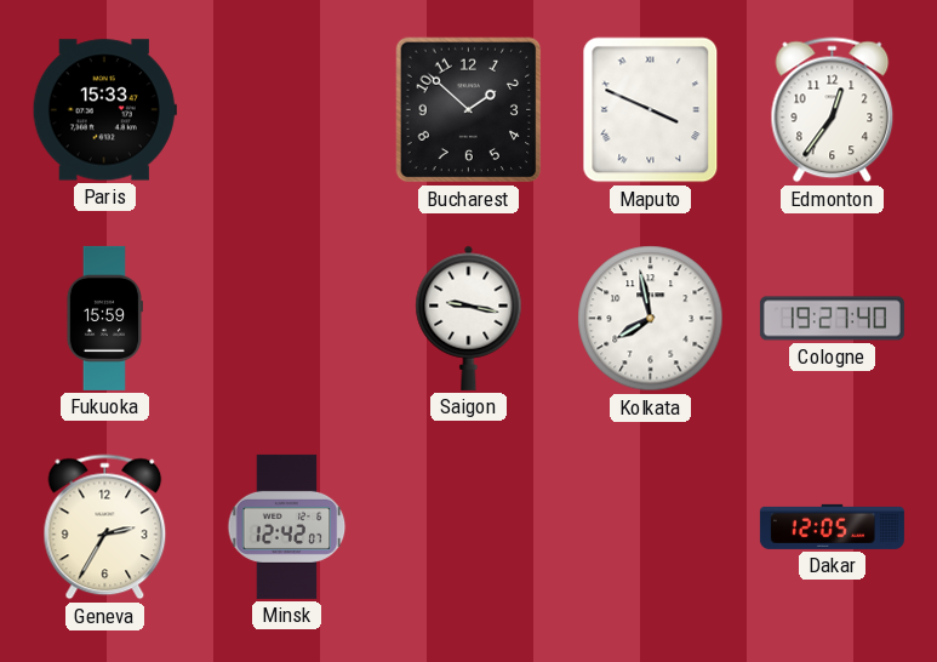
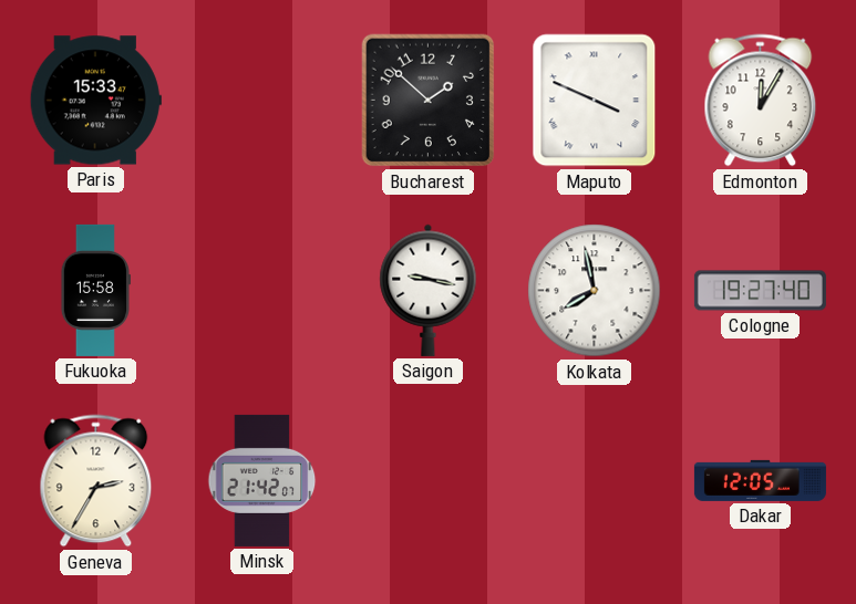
Edmonton: 12:36 -> 12:05
Fukuoka: 15:59 -> 15:58
Minsk: 12:42 -> 21:42
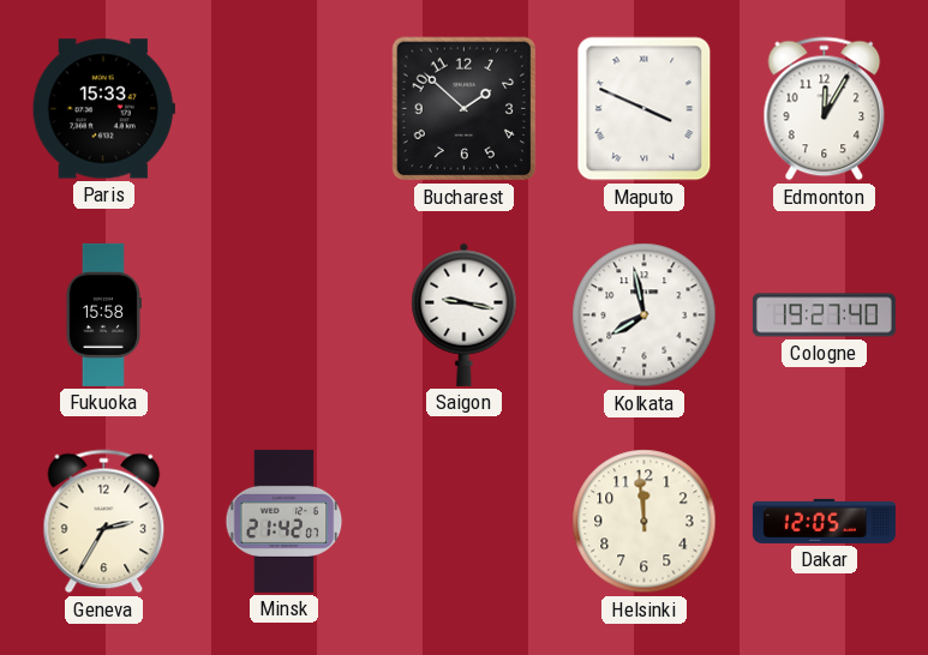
Helsinki: none -> 11:59
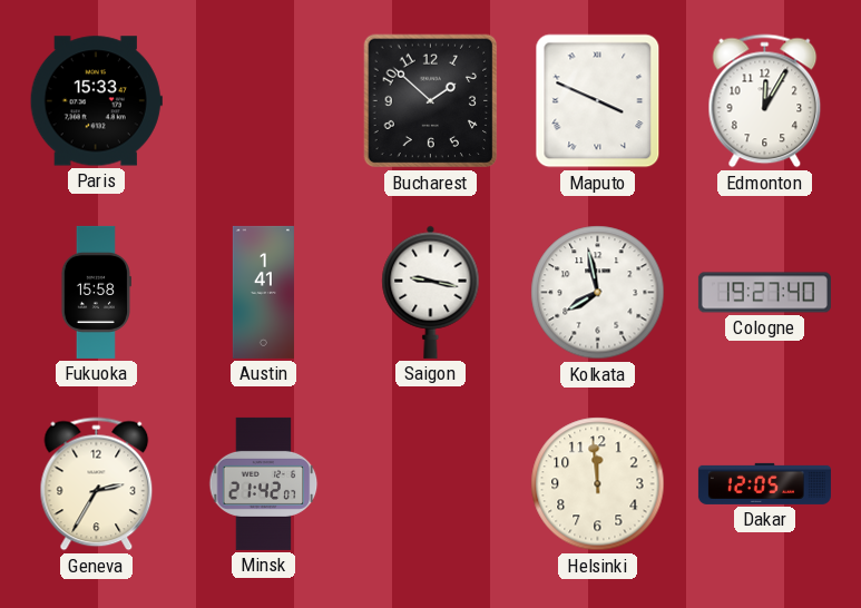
Austin: none -> 1:41
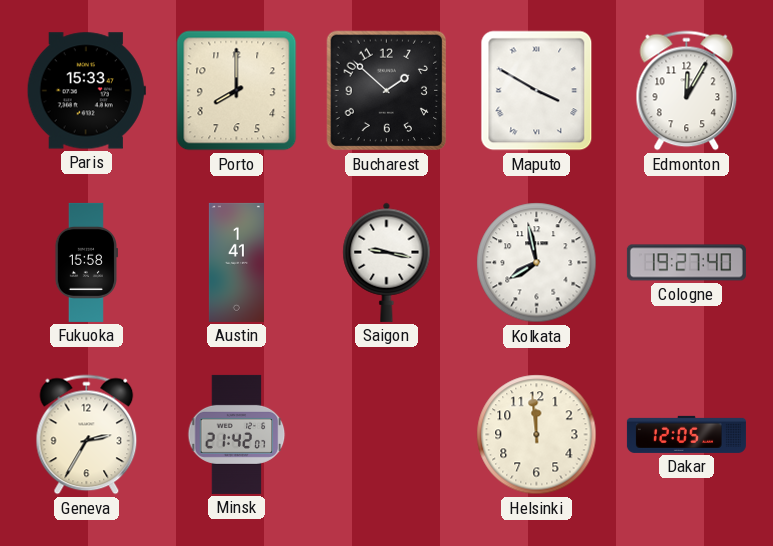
Porto: none -> 8:00
Maputo: 3:49 -> 3:50
